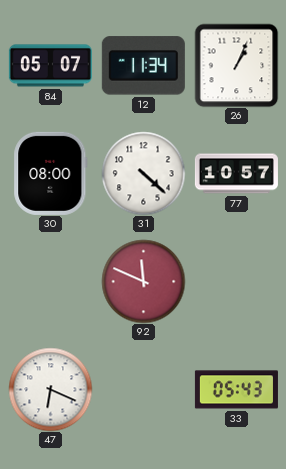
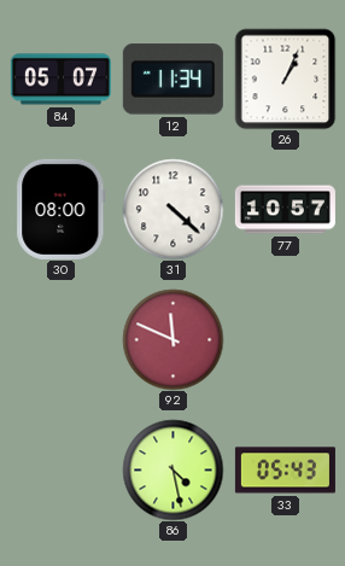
47: 6:19 -> none
86: none -> 4:28
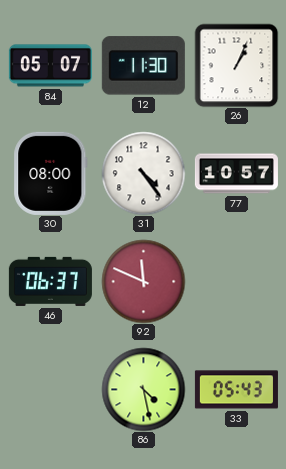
12: 11:34 -> 11:30
31: 4:22 -> 4:24
46: none -> 06:37
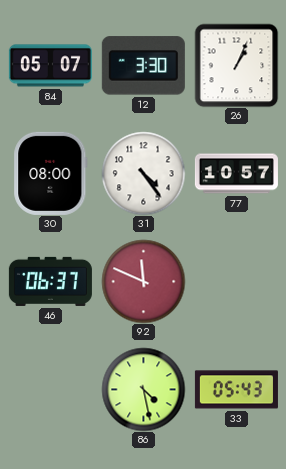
12: 11:30 -> 3:30
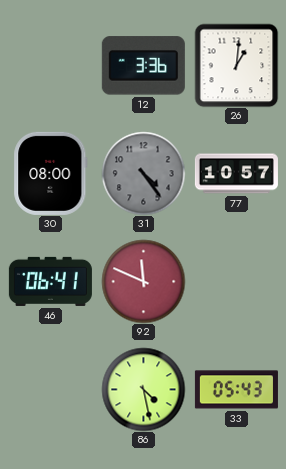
84: 05:07 -> none
12: 3:30 -> 3:36
26: 1:04 -> 1:01
31 dial: white -> grey
46: 06:37 -> 06:41
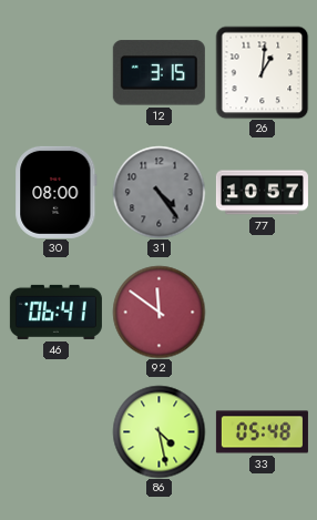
12: 3:36 -> 3:15
92: 11:49 -> 11:51
33: 05:43 -> 05:48
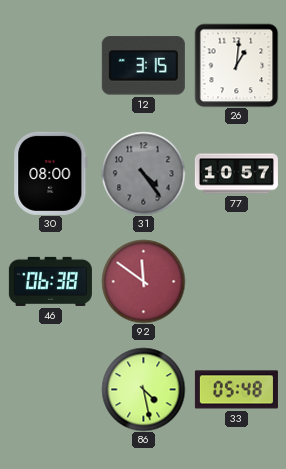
46: 06:41 -> 06:38
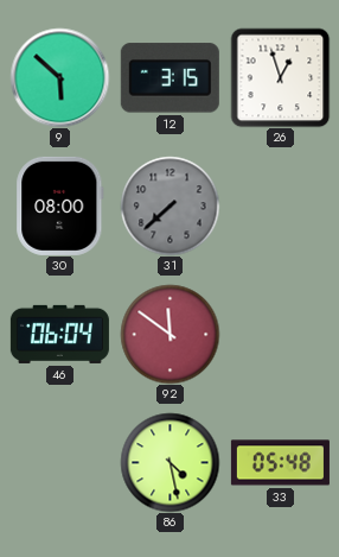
9: none -> 5:52
26: 1:01 -> 12:57
31: 4:24 -> 7:38
77: 10:57 -> none
46: 06:38 -> 06:04
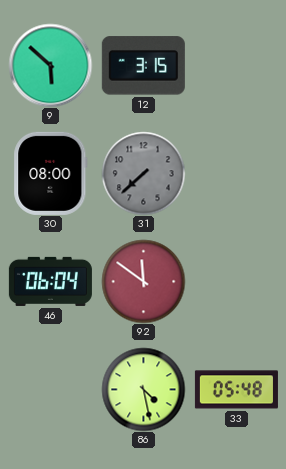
26: 12:57 -> none
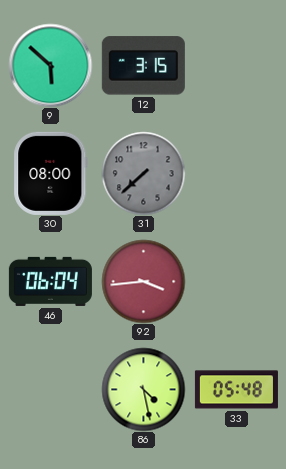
92: 11:51 -> 3:44
